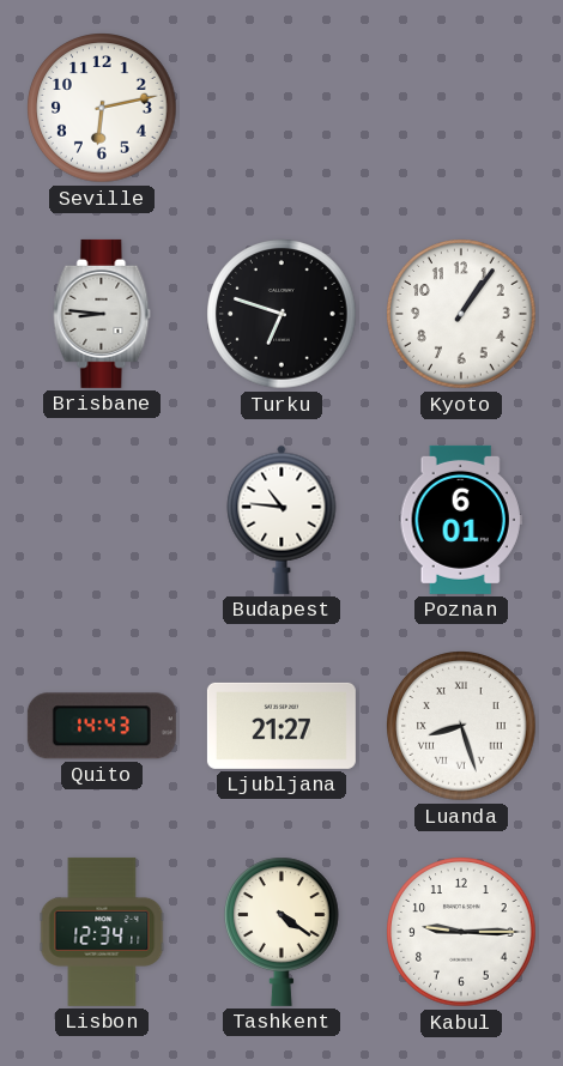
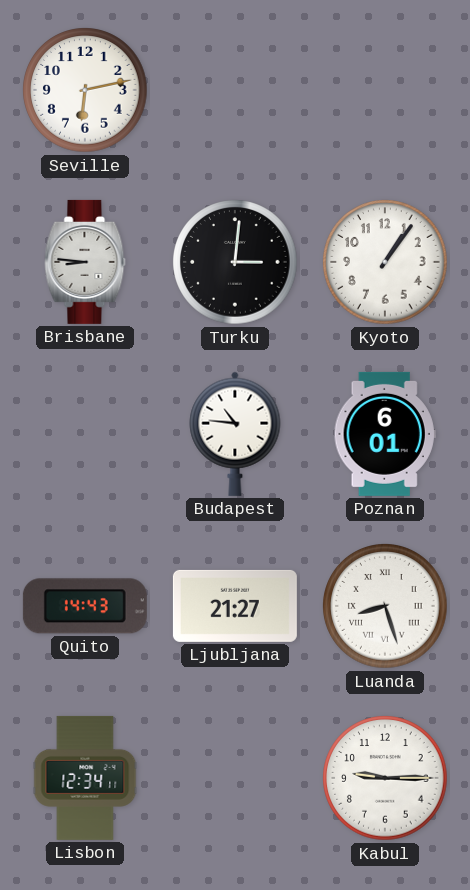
Turku: 6:48 -> 3:01
Tashkent: 4:21 -> none
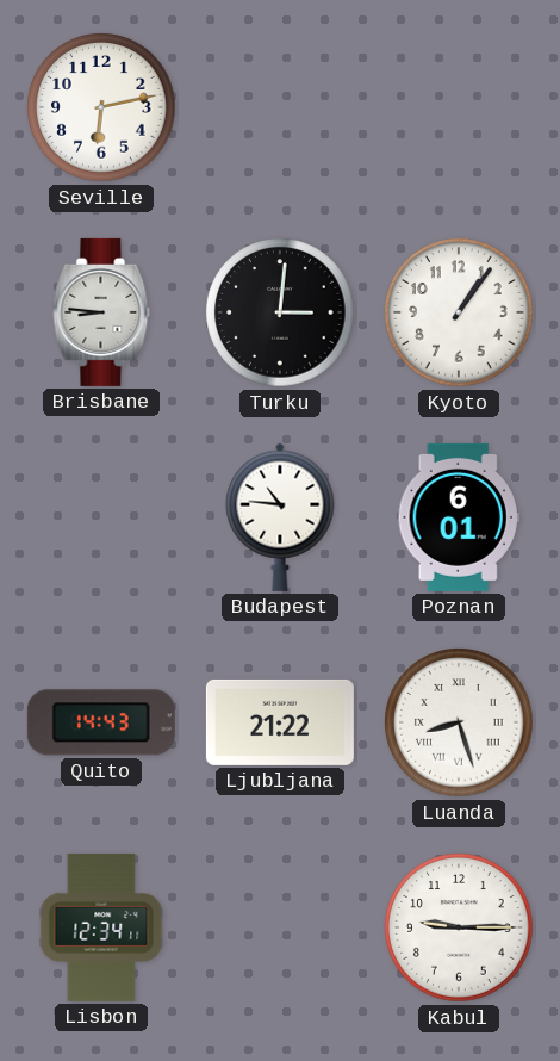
Ljubljana: 21:27 -> 21:22
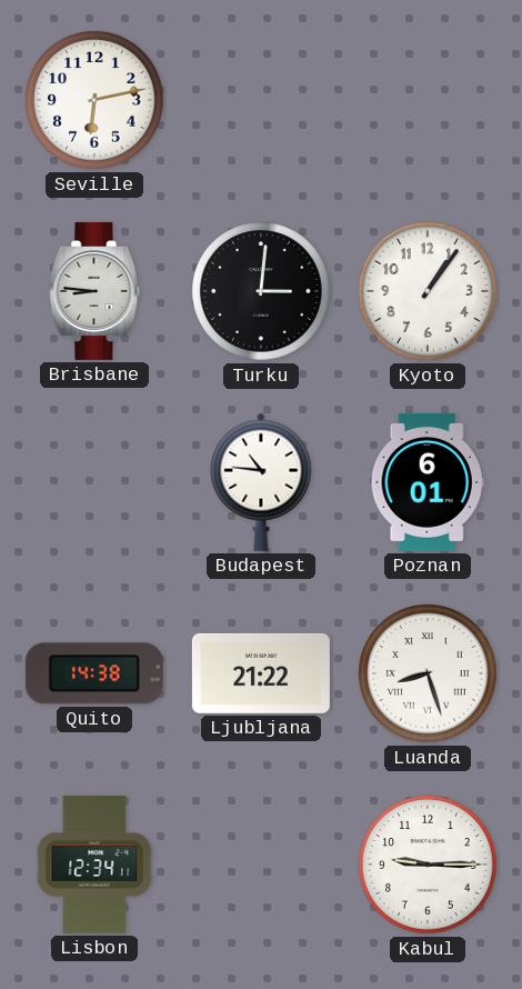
Quito: 14:43 -> 14:38
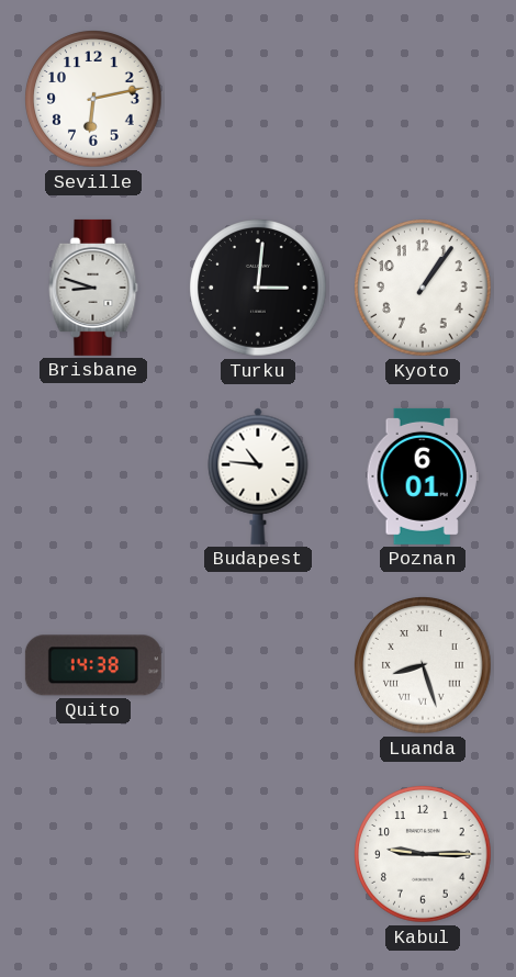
Brisbane: 8:46 -> 8:48
Ljubljana: 21:22 -> none
Lisbon: 12:34 -> none
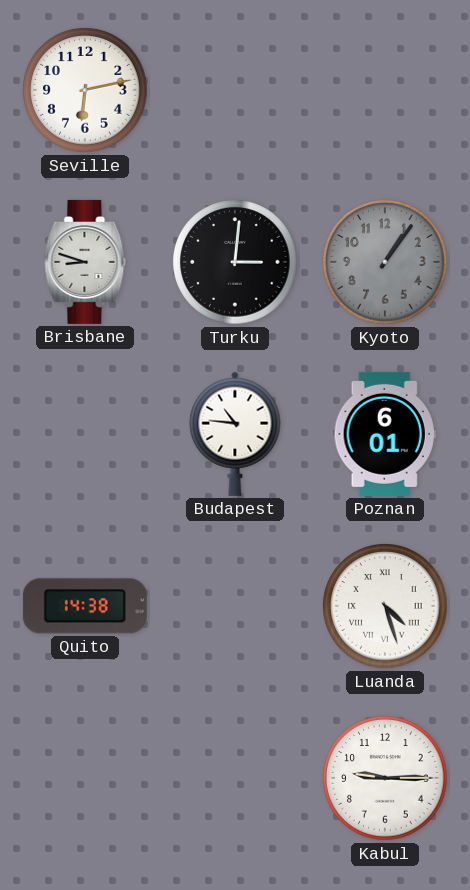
Kyoto dial: white -> grey
Luanda: 8:27 -> 4:27
